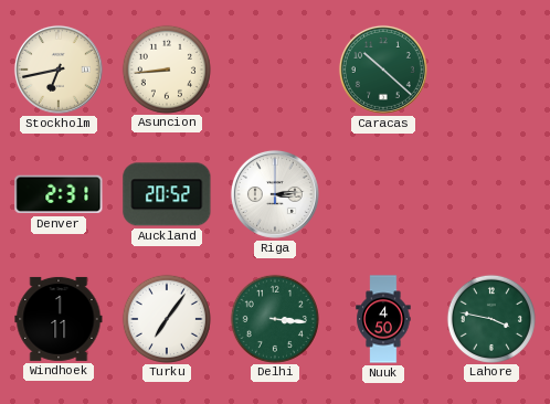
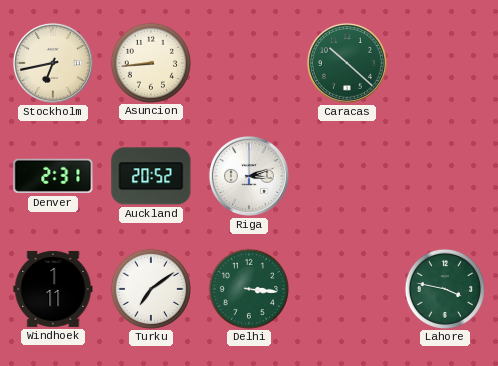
Riga: 3:14 -> 3:12
Turku: 7:06 -> 7:09
Nuuk: 4:50 -> none
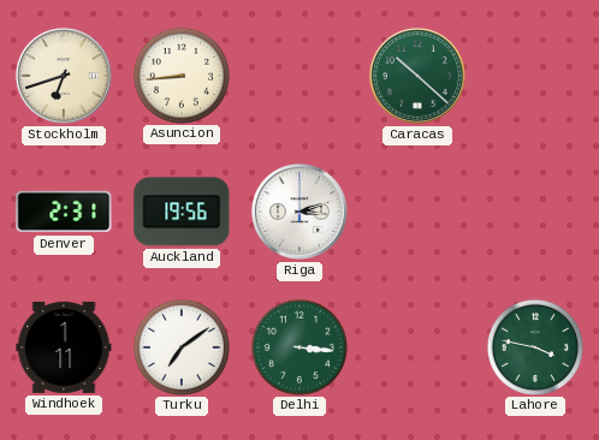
Stockholm: 6:43 -> 6:42
Auckland: 20:52 -> 19:56
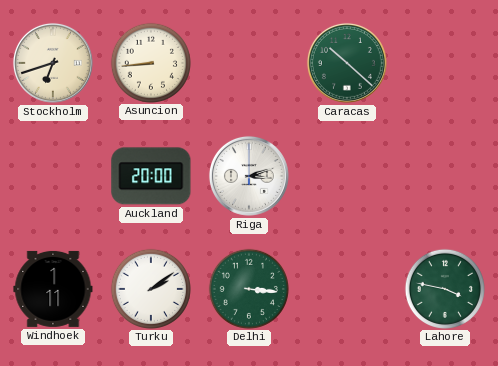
Denver: 2:31 -> none
Auckland: 19:56 -> 20:00
Turku: 7:09 -> 2:09
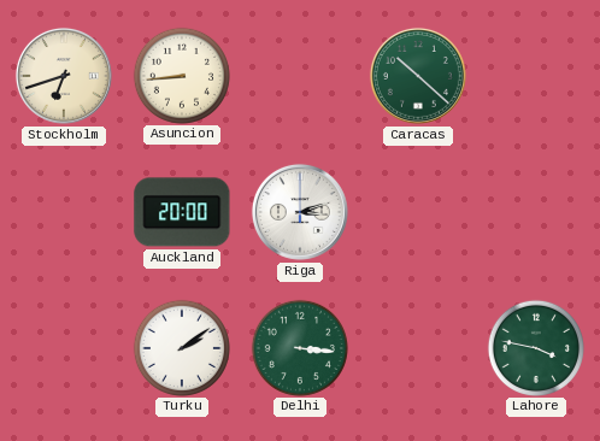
Windhoek: 1:11 -> none
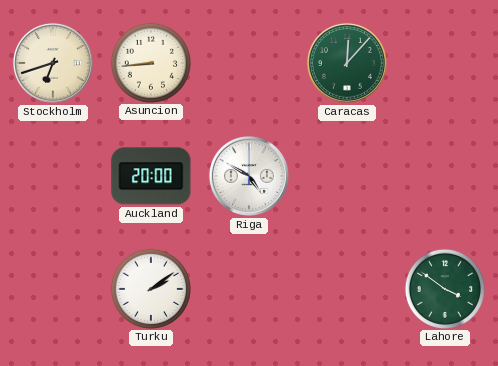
Caracas: 10:22 -> 12:07
Riga: 3:12 -> 4:50
Delhi: 3:16 -> none
Lahore: 3:47 -> 3:51
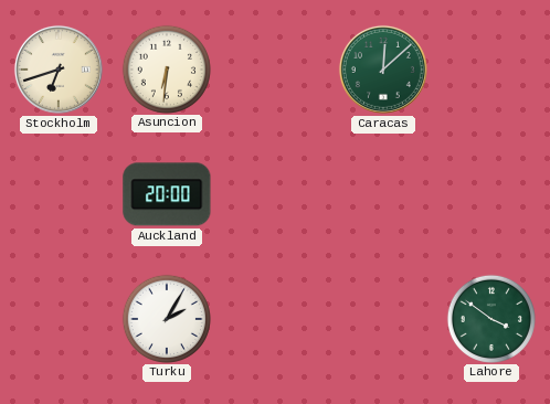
Asuncion: 8:44 -> 6:31
Caracas: 12:07 -> 12:08
Riga: 4:50 -> none
Turku: 2:09 -> 2:05
